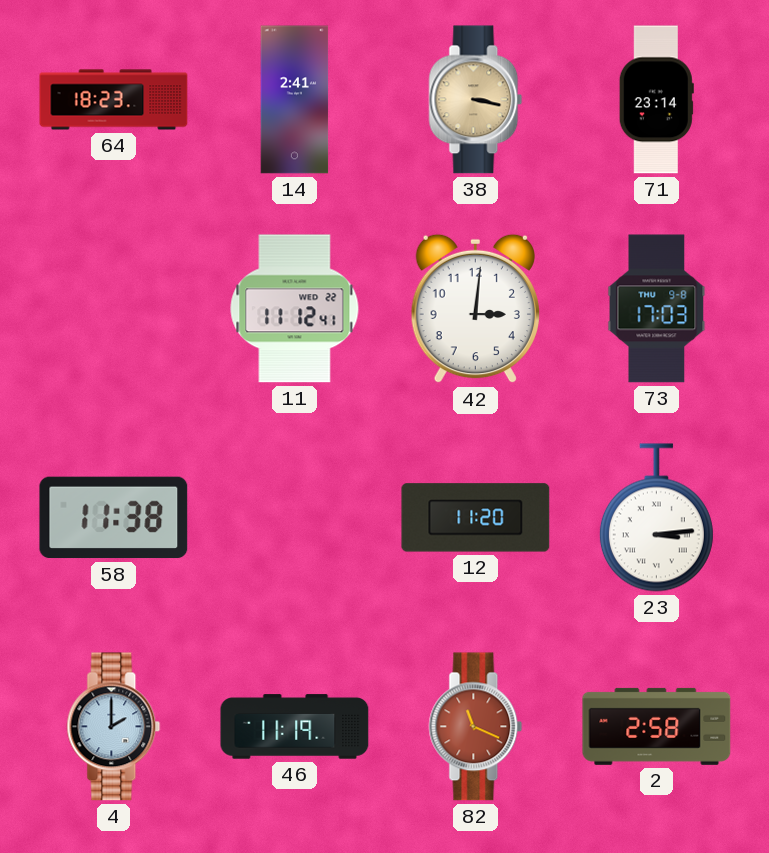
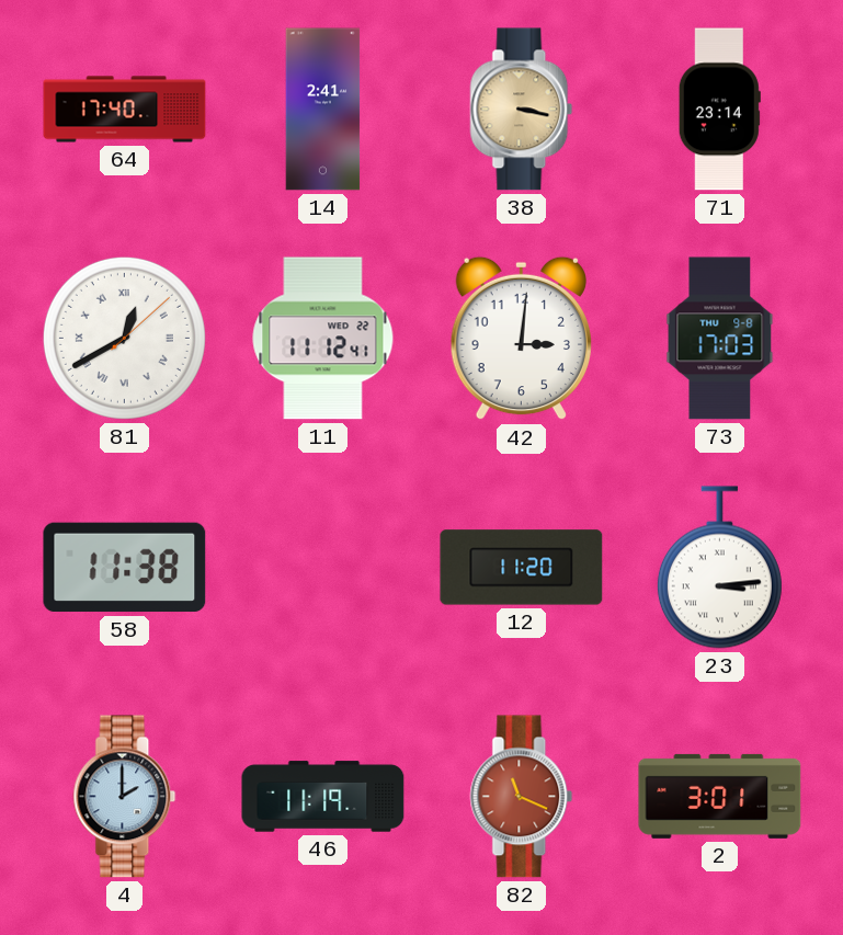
64: 18:23 -> 17:40
81: none -> 12:40
2: 2:58 -> 3:01
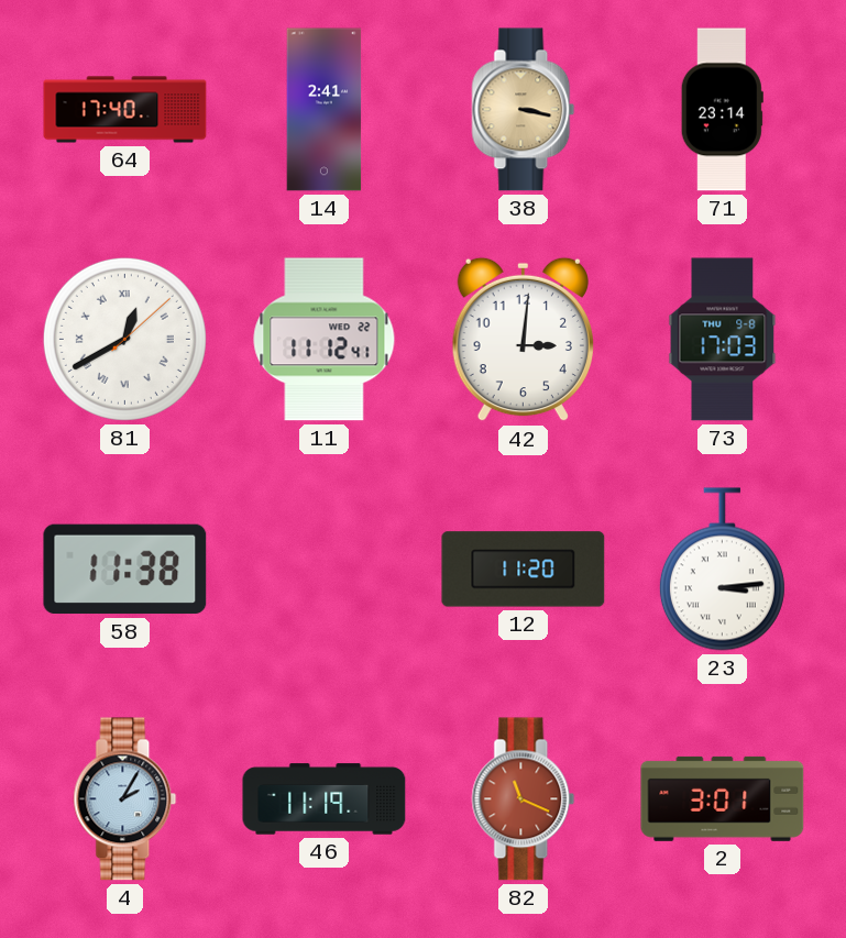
4: 2:00 -> 2:05
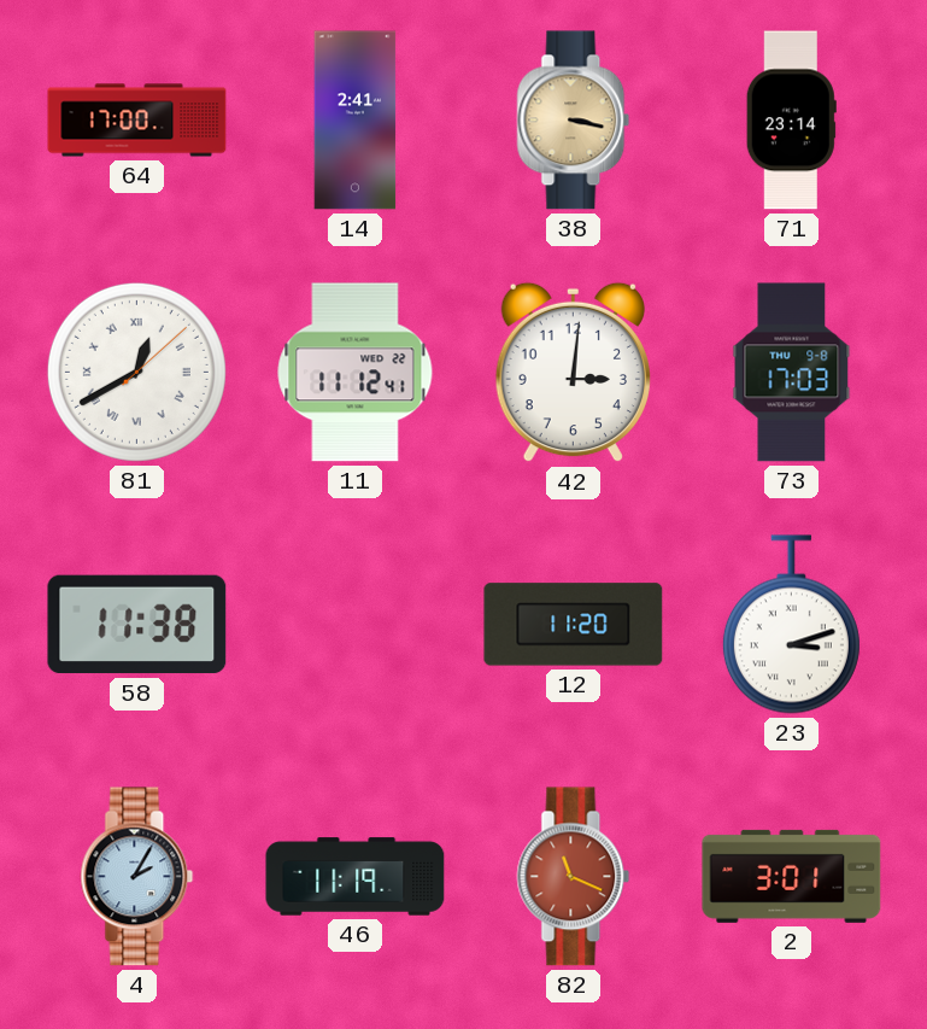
64: 17:40 -> 17:00
23: 3:14 -> 3:12
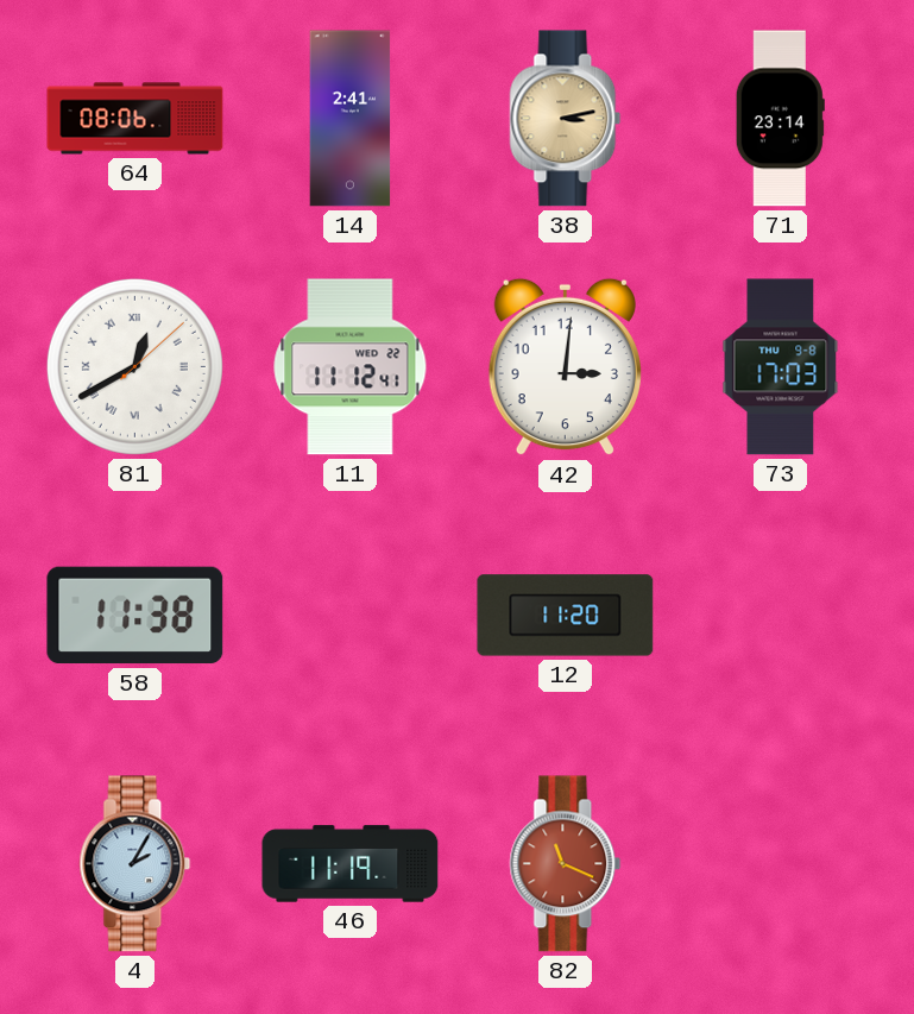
64: 17:00 -> 08:06
38: 3:17 -> 3:13
23: 3:12 -> none
2: 3:01 -> none
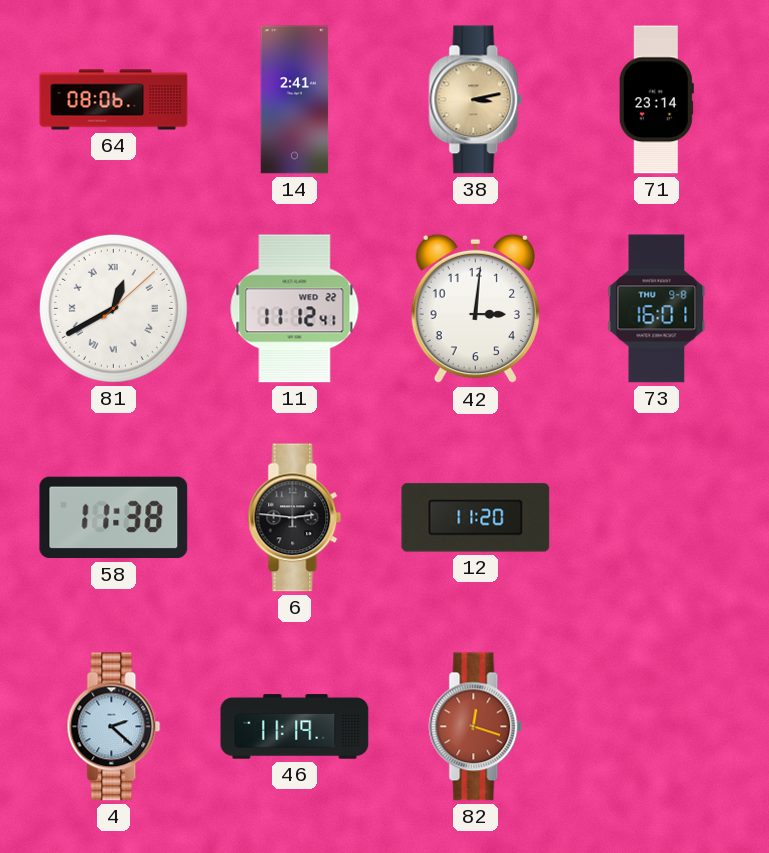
73: 17:03 -> 16:01
6: none -> 2:46
4: 2:05 -> 2:22
82: 11:19 -> 12:18
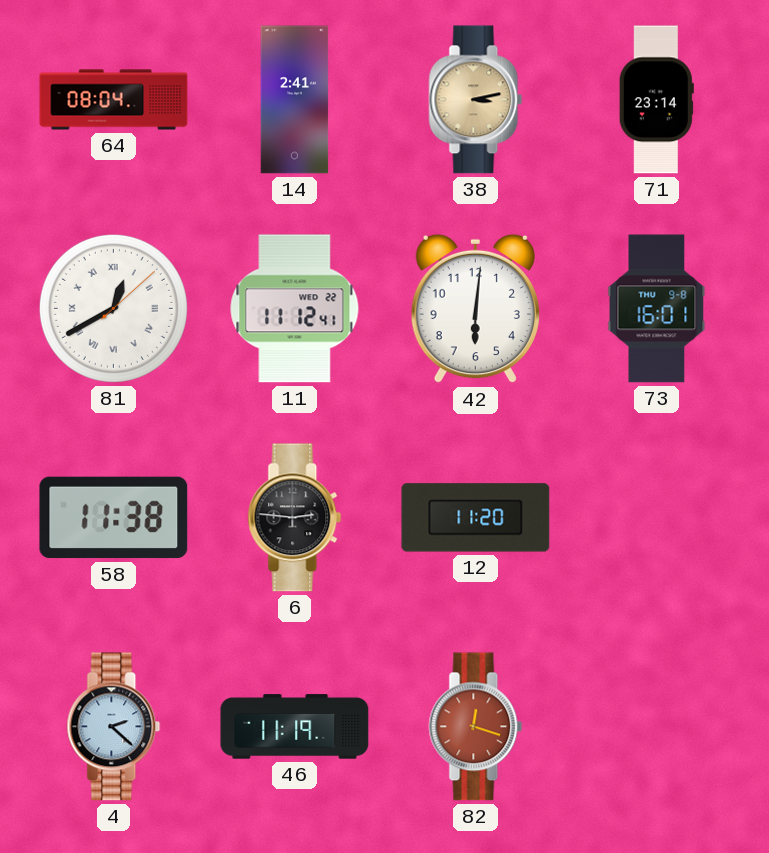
64: 08:06 -> 08:04
42: 3:01 -> 6:01
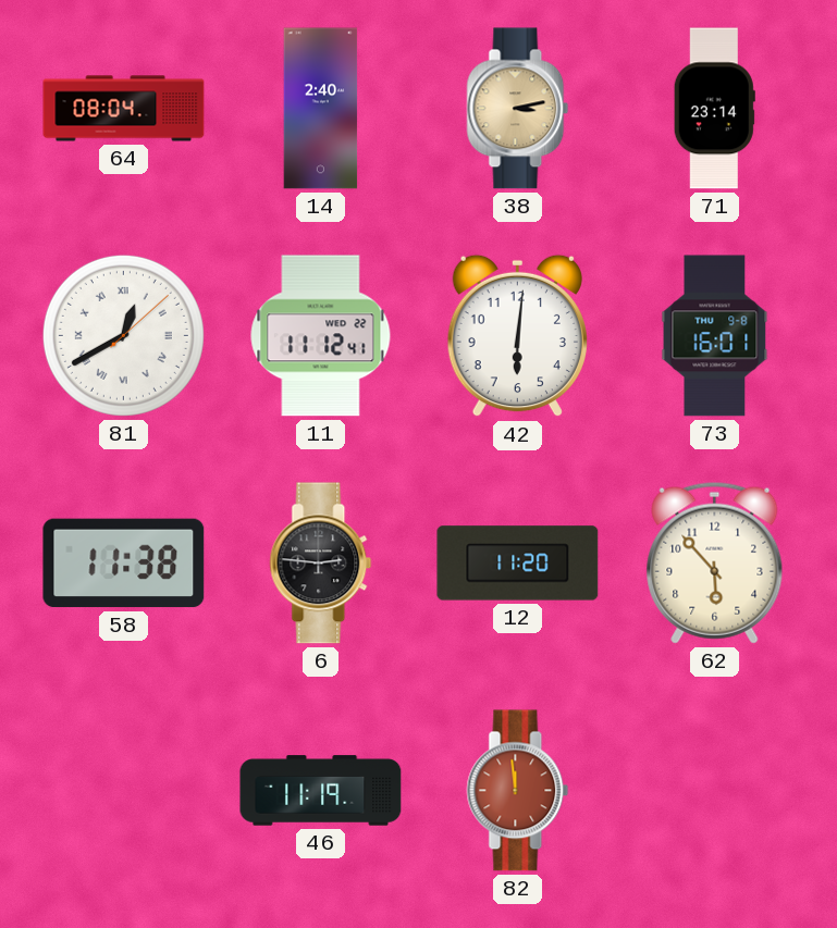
14: 2:41 -> 2:40
62: none -> 5:53
4: 2:22 -> none
82: 12:18 -> 11:59
